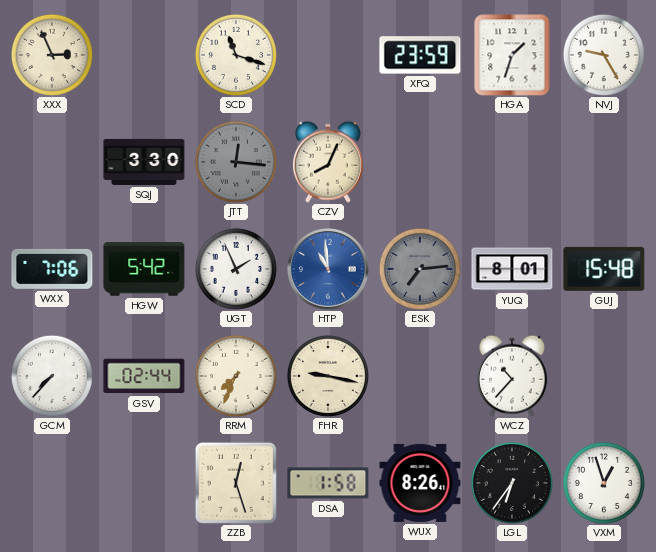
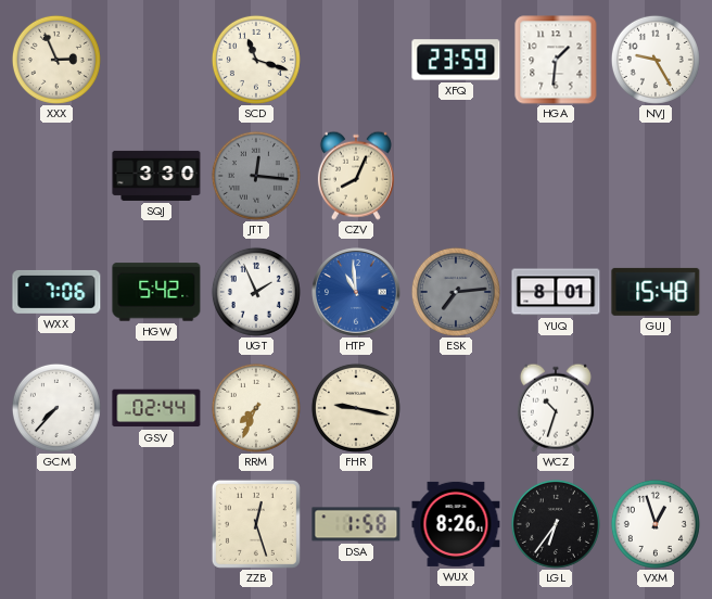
HGA: 1:33 -> 1:31
WCZ: 10:37 -> 10:33
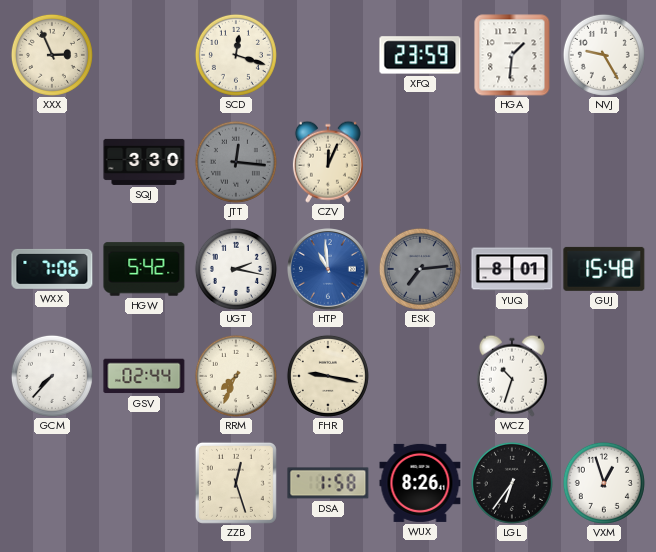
SCD: 11:18 -> 12:18
CZV: 8:04 -> 12:04
UGT: 1:56 -> 2:17
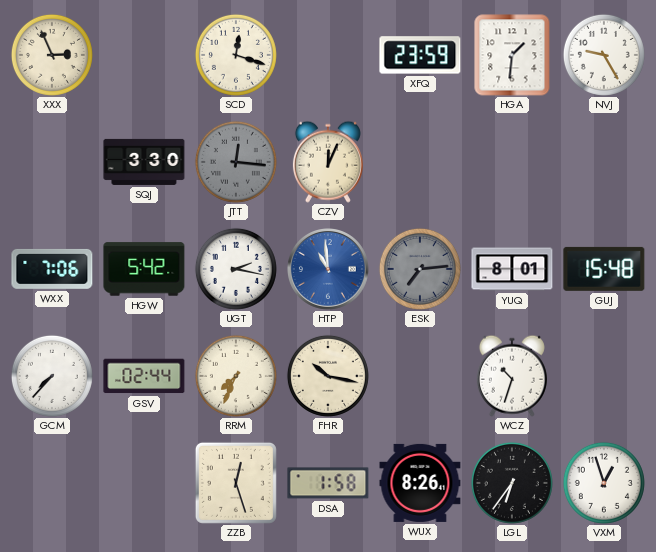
FHR: 9:17 -> 10:17
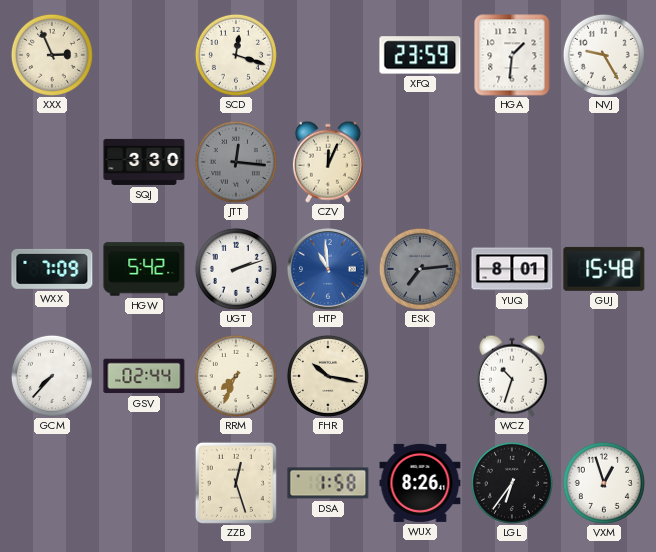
WXX: 7:06 -> 7:09
UGT: 2:17 -> 2:12
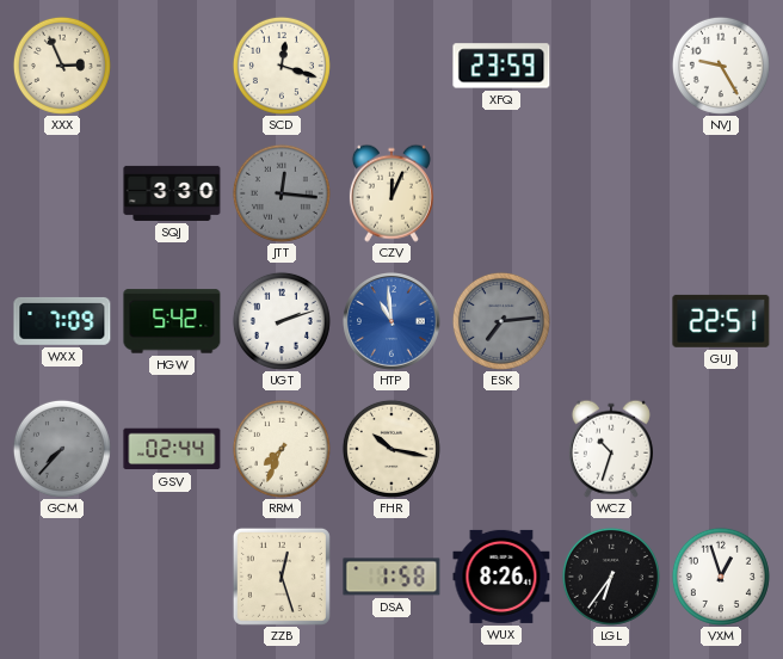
HGA: 1:31 -> none
YUQ: 8:01 -> none
GUJ: 15:48 -> 22:51
GCM dial: white -> grey
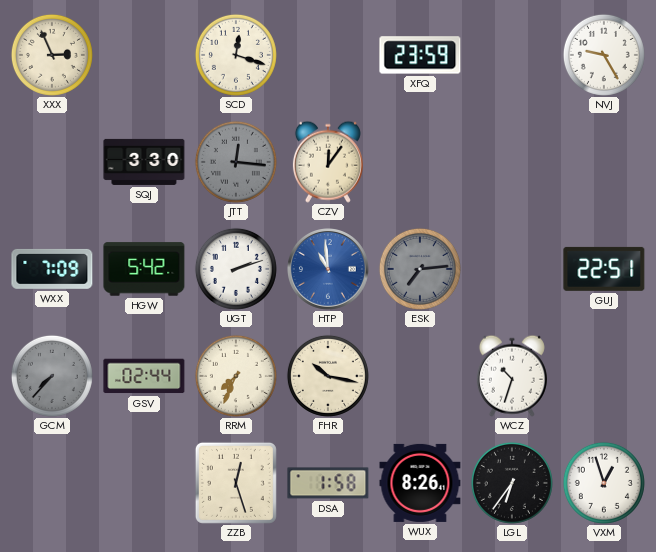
CZV: 12:04 -> 12:06
